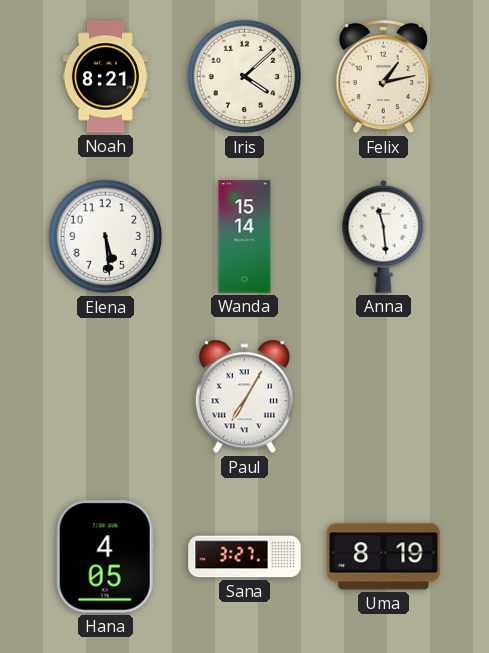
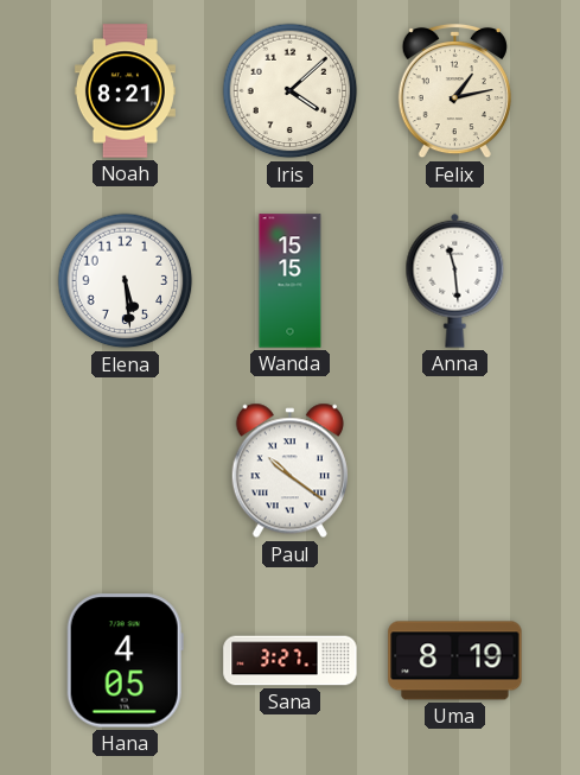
Wanda: 15:14 -> 15:15
Paul: 7:05 -> 10:21
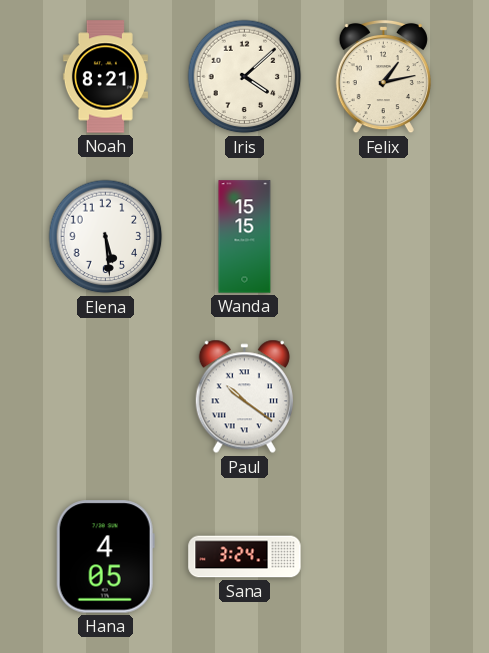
Anna: 11:29 -> none
Sana: 3:27 -> 3:24
Uma: 8:19 -> none
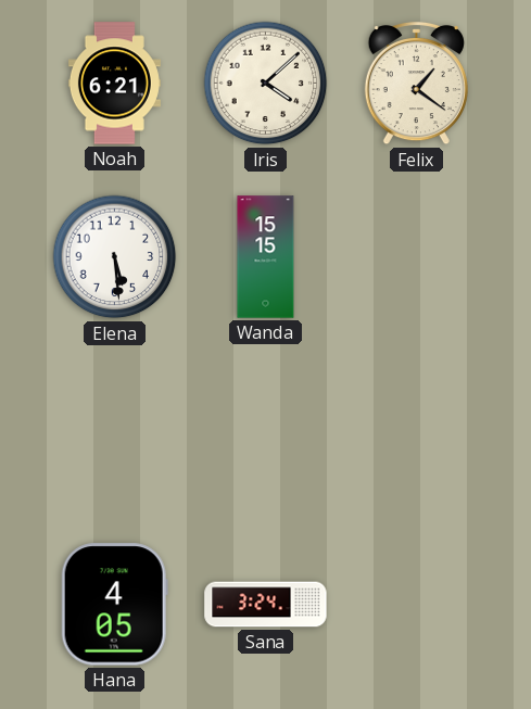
Noah: 8:21 -> 6:21
Felix: 1:13 -> 1:21
Paul: 10:21 -> none
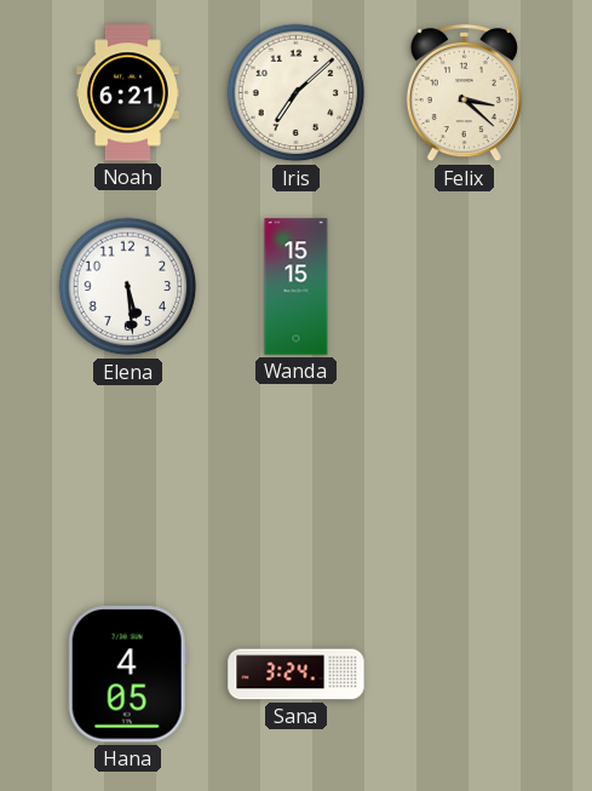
Iris: 4:08 -> 7:08
Felix: 1:21 -> 3:22
